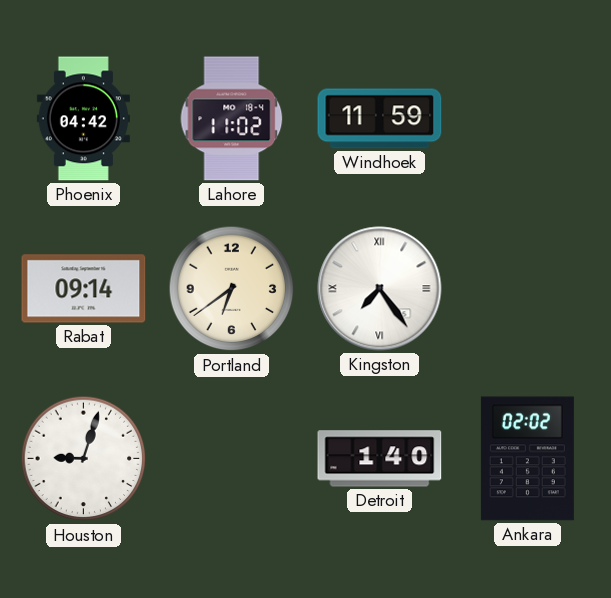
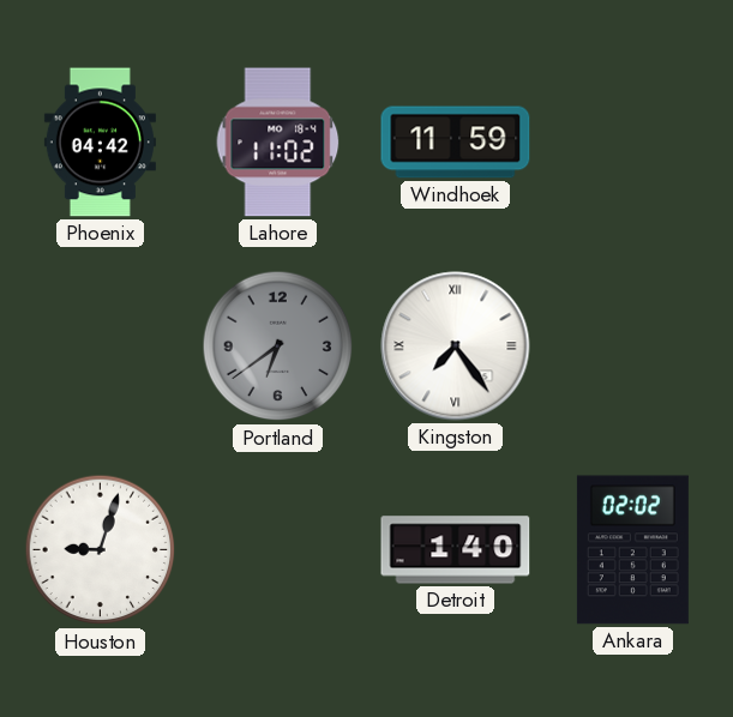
Rabat: 09:14 -> none
Portland dial: cream -> grey
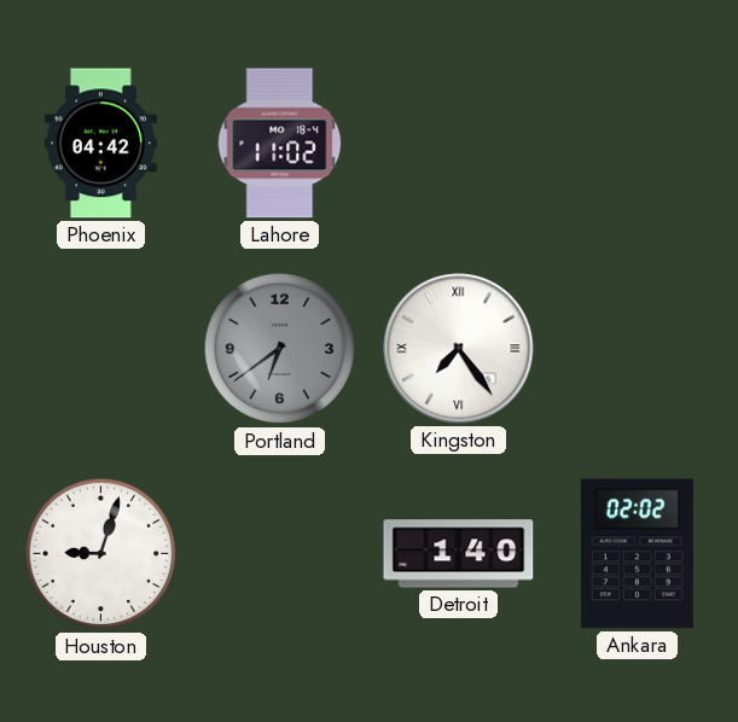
Windhoek: 11:59 -> none
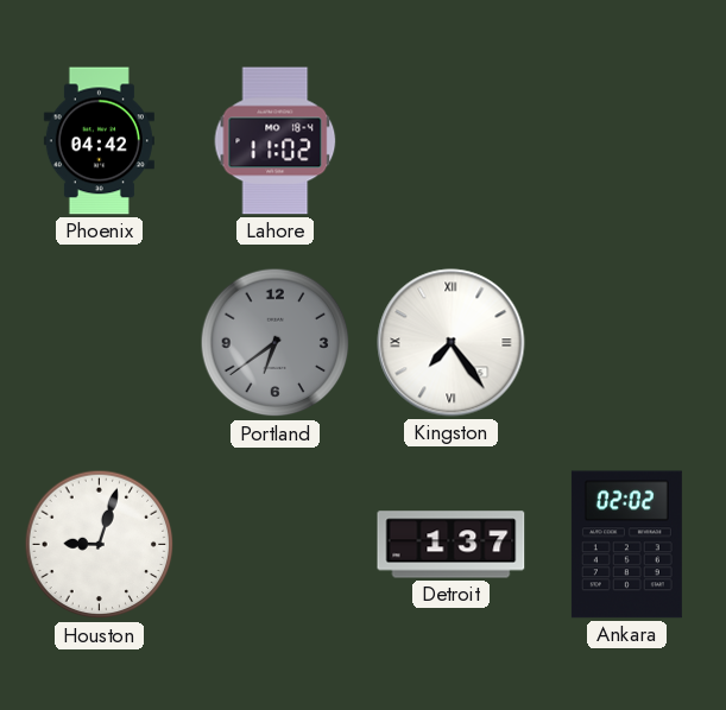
Detroit: 1:40 -> 1:37
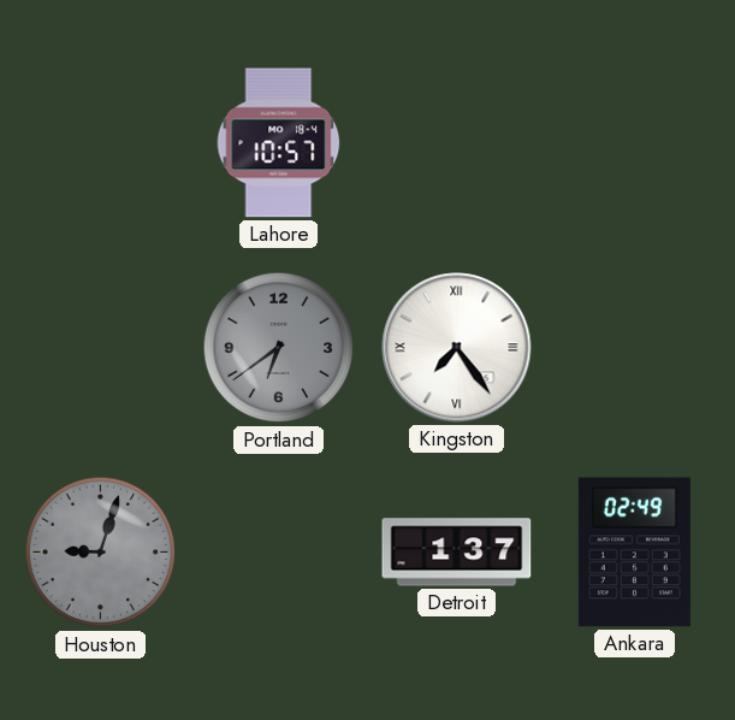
Phoenix: 04:42 -> none
Lahore: 11:02 -> 10:57
Houston dial: white -> grey
Ankara: 02:02 -> 02:49
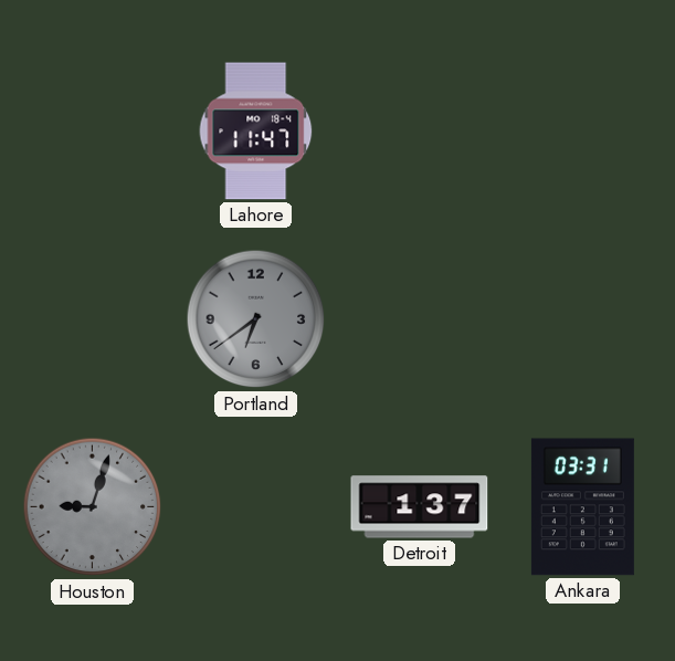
Lahore: 10:57 -> 11:47
Kingston: 7:24 -> none
Ankara: 02:49 -> 03:31
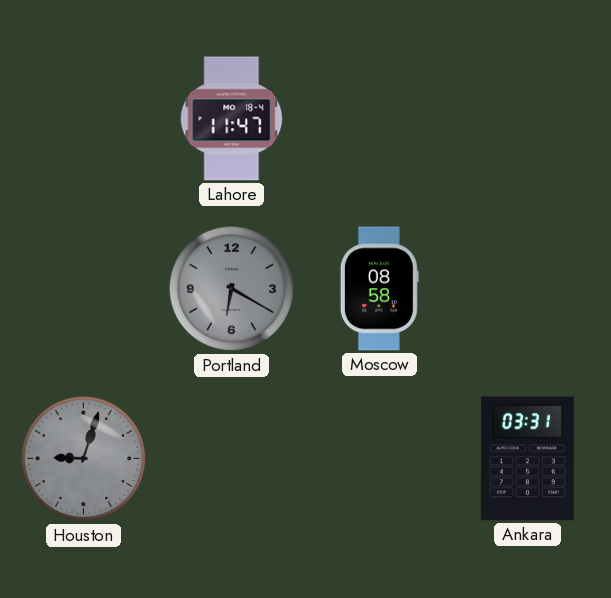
Portland: 6:39 -> 6:20
Moscow: none -> 08:58
Detroit: 1:37 -> none
